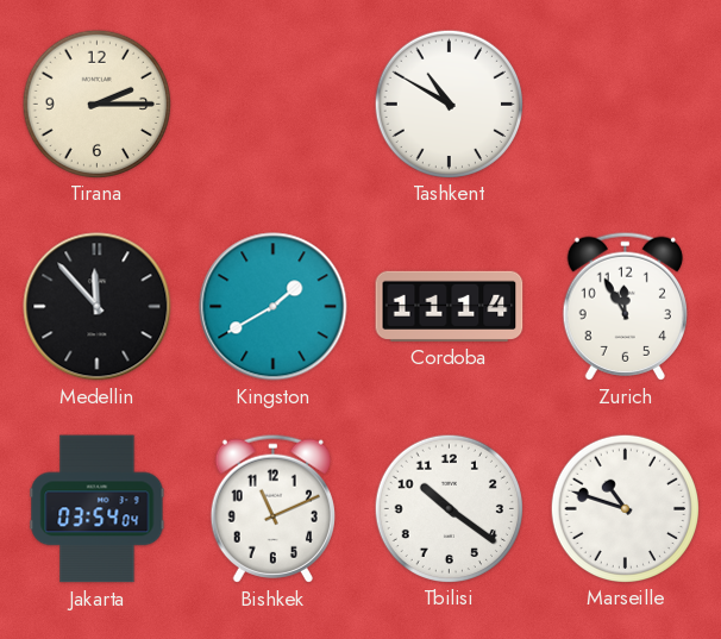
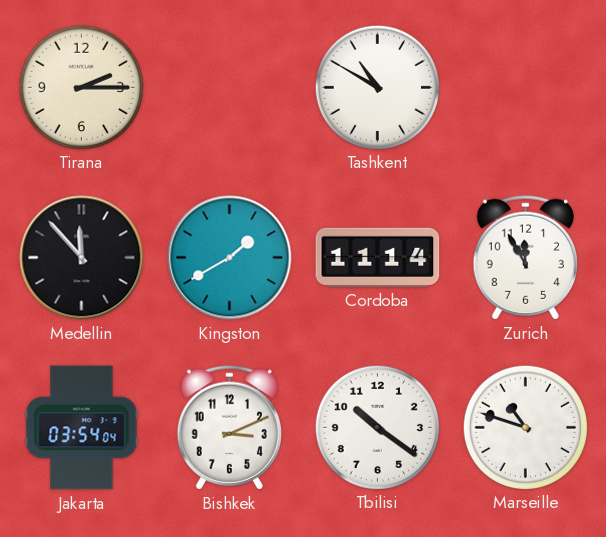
Bishkek: 11:11 -> 3:11
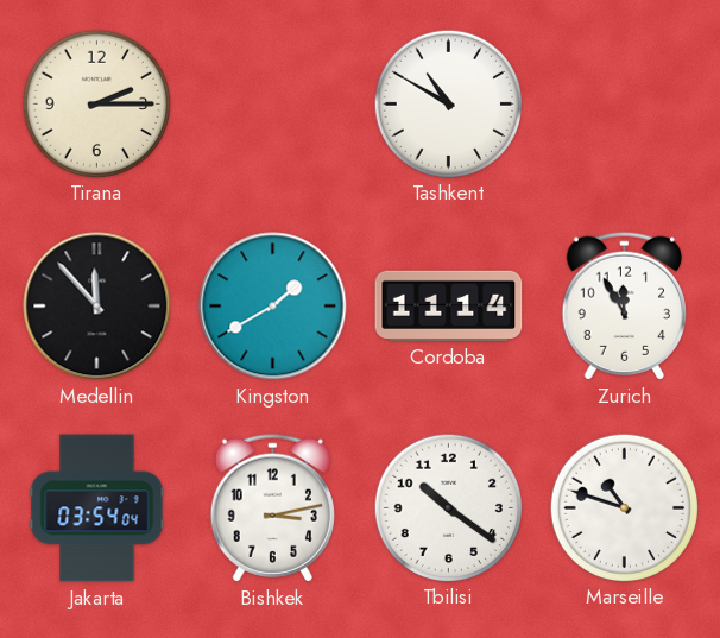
Bishkek: 3:11 -> 3:13
